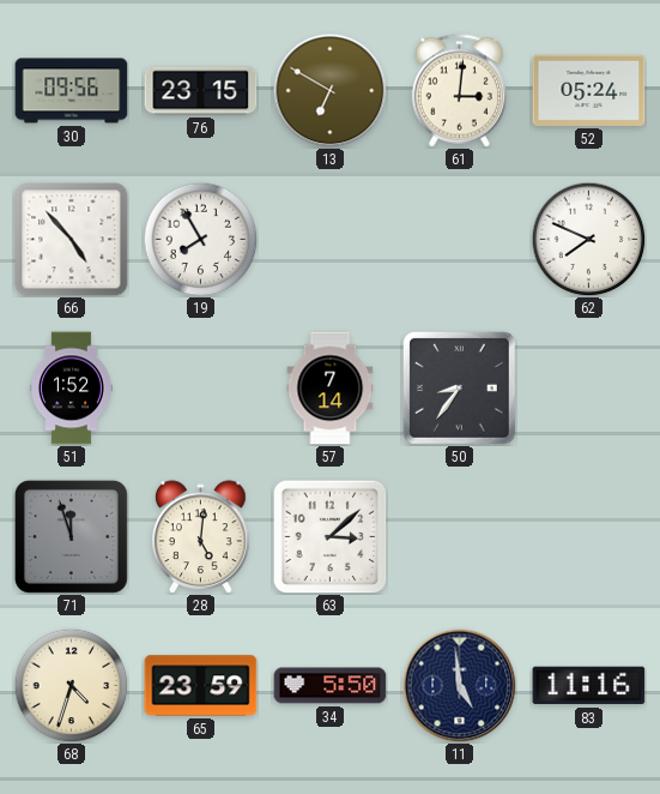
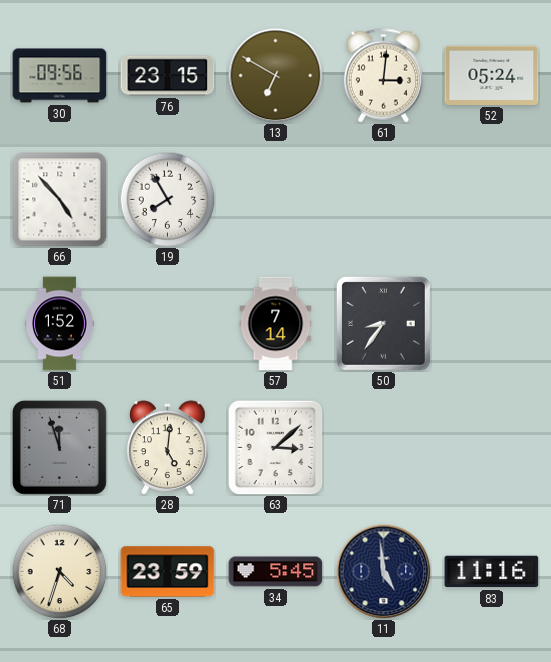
62: 7:49 -> none
34: 5:50 -> 5:45
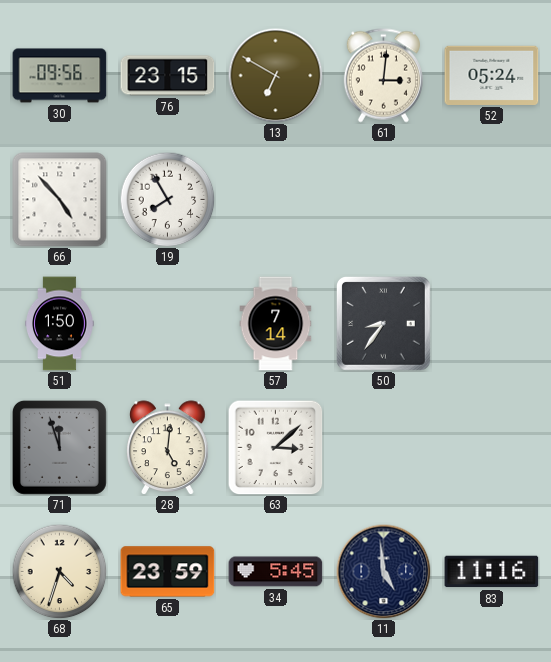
51: 1:52 -> 1:50
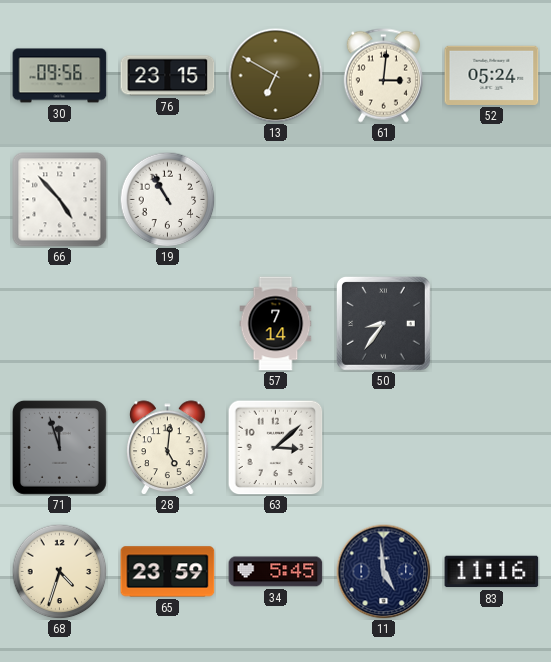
19: 7:55 -> 10:55
51: 1:50 -> none
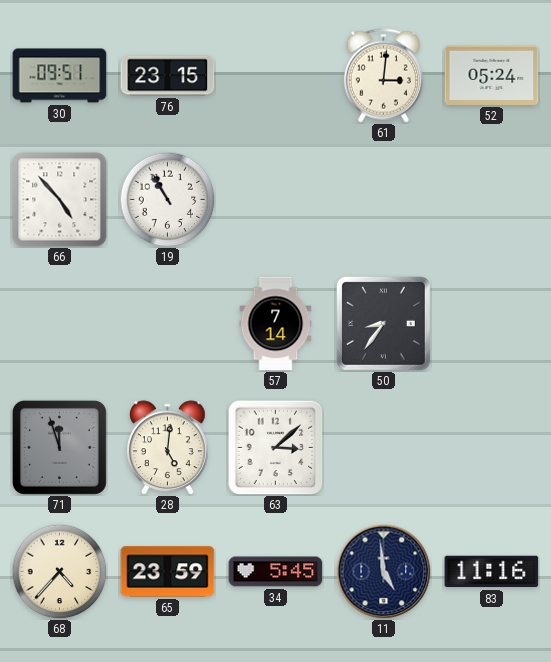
30: 09:56 -> 09:51
13: 6:50 -> none
68: 4:33 -> 4:37
